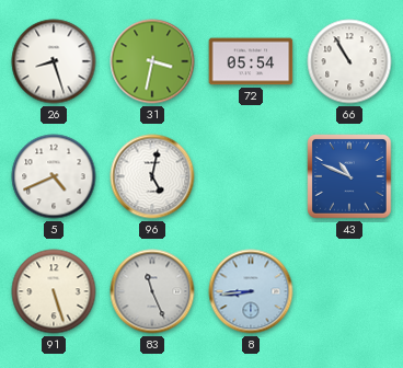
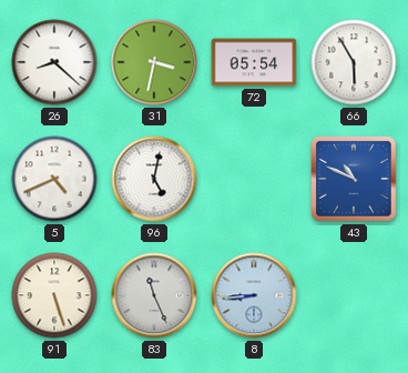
26: 8:27 -> 8:22
66: 10:55 -> 5:55
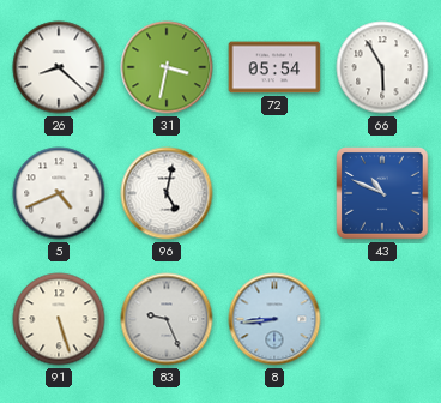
83: 11:26 -> 9:26
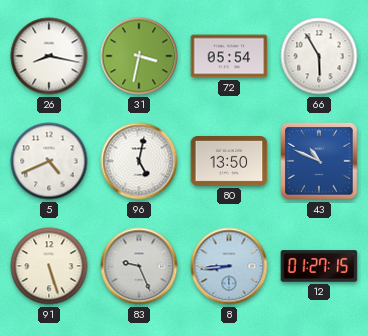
26: 8:22 -> 8:17
80: none -> 13:50
12: none -> 01:27
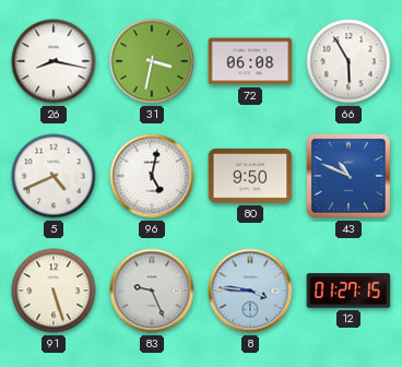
72: 05:54 -> 06:08
80: 13:50 -> 9:50
8: 8:44 -> 3:46
